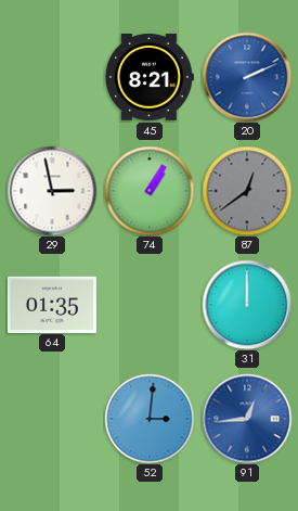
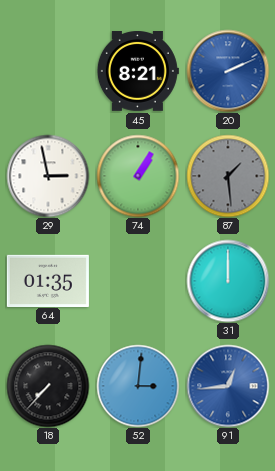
87: 12:39 -> 1:29
18: none -> 7:37
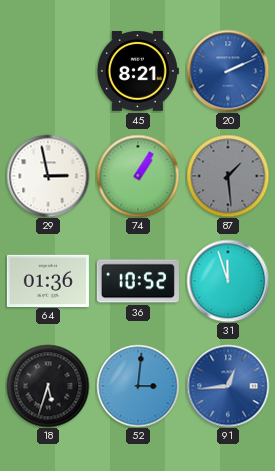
64: 01:35 -> 01:36
36: none -> 10:52
31: 12:00 -> 11:57
18: 7:37 -> 5:33
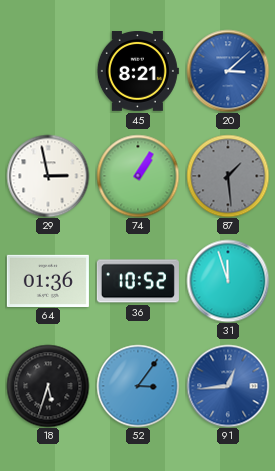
20: 2:11 -> 3:08
52: 3:01 -> 3:06
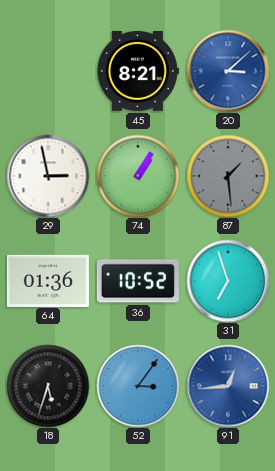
31: 11:57 -> 6:57
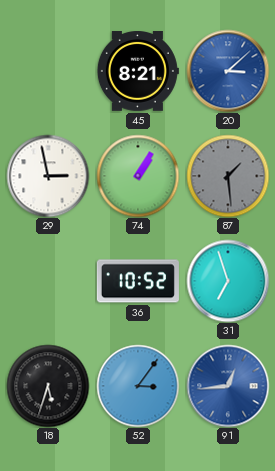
64: 01:36 -> none
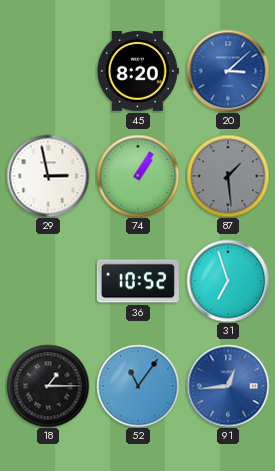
45: 8:21 -> 8:20
18: 5:33 -> 1:15
52: 3:06 -> 11:06
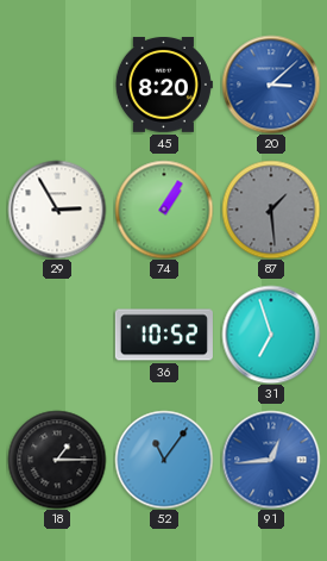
29: 2:58 -> 2:55
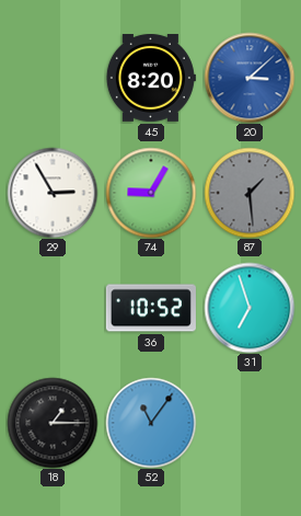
74: 1:05 -> 9:05
91: 12:44 -> none
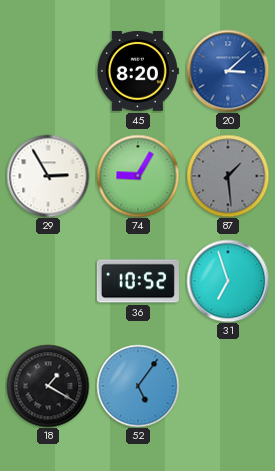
18: 1:15 -> 1:20
52: 11:06 -> 5:06
